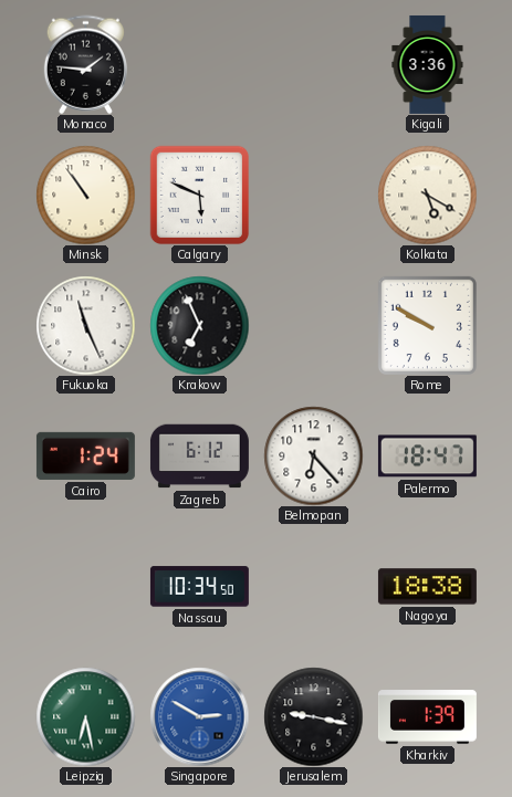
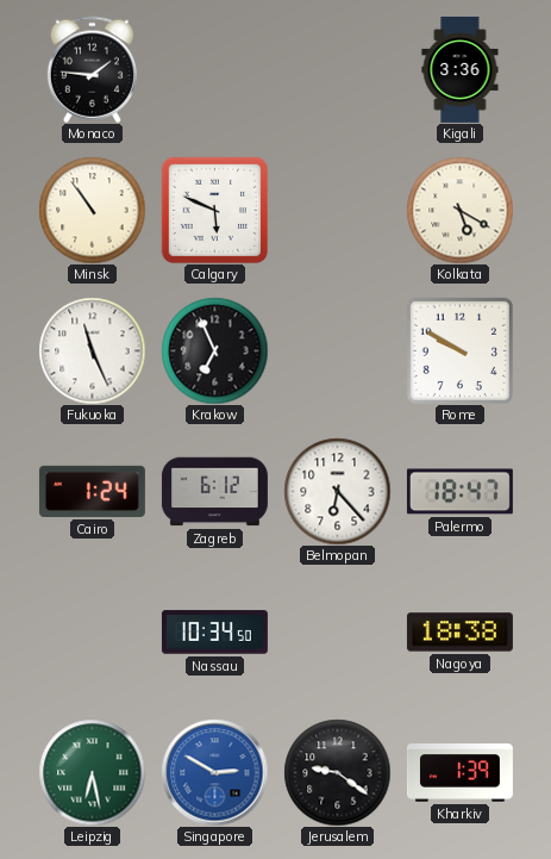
Jerusalem: 9:17 -> 9:21
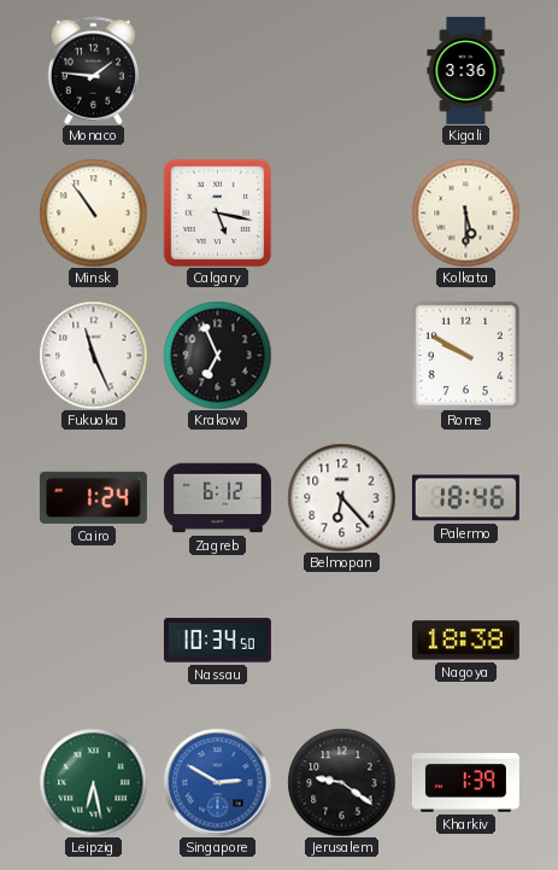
Calgary: 5:49 -> 5:17
Kolkata: 5:20 -> 5:30
Palermo: 18:47 -> 18:46
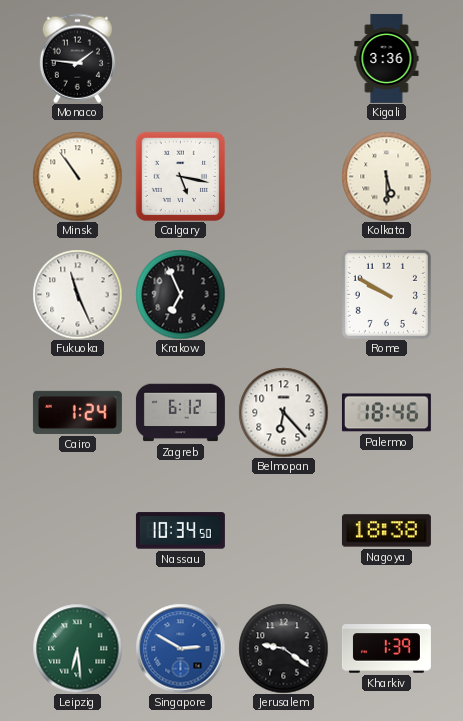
Leipzig: 6:28 -> 6:29
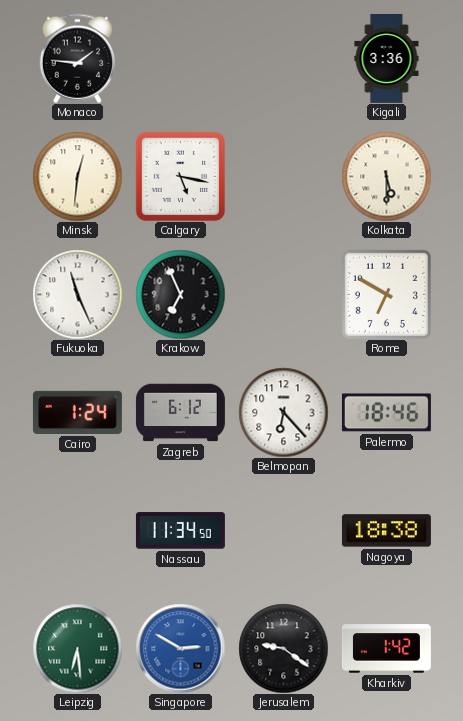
Minsk: 10:54 -> 12:31
Rome: 9:50 -> 6:50
Nassau: 10:34 -> 11:34
Kharkiv: 1:39 -> 1:42
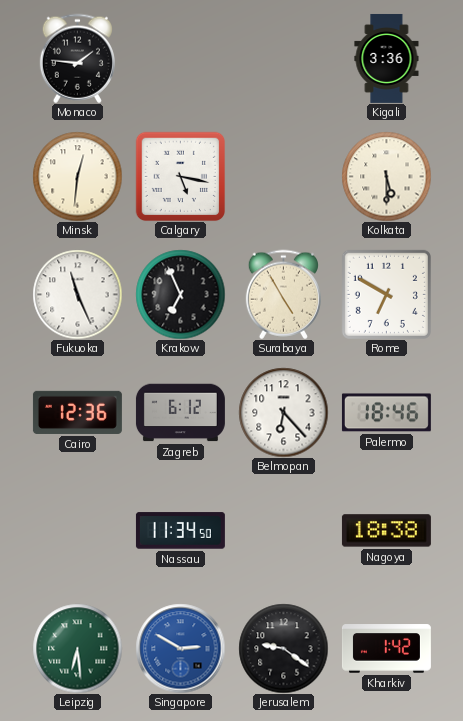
Surabaya: none -> 4:55
Cairo: 1:24 -> 12:36
